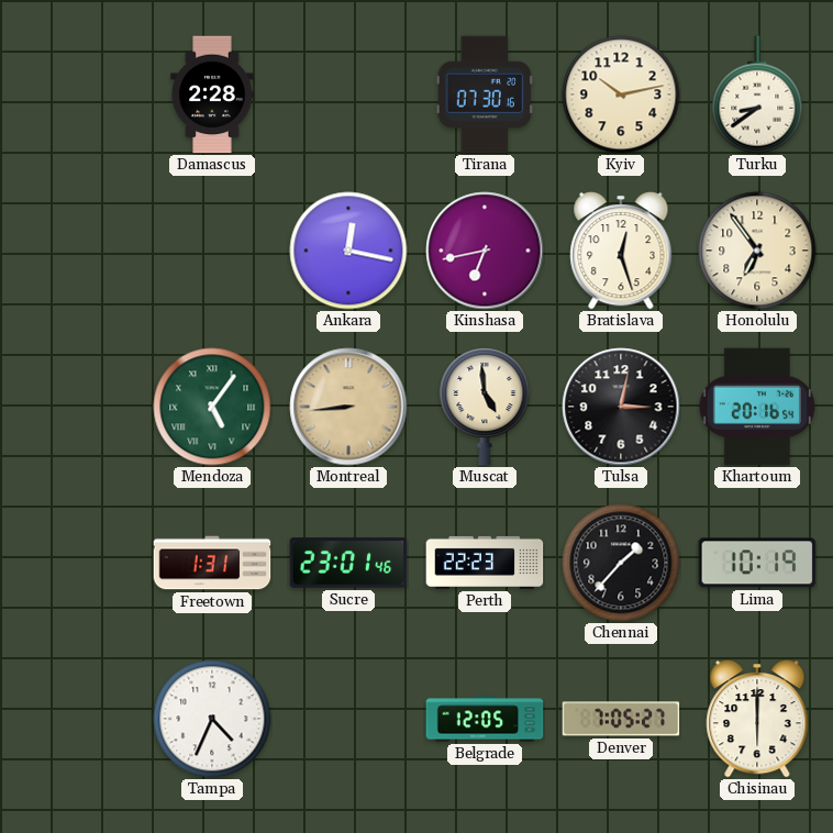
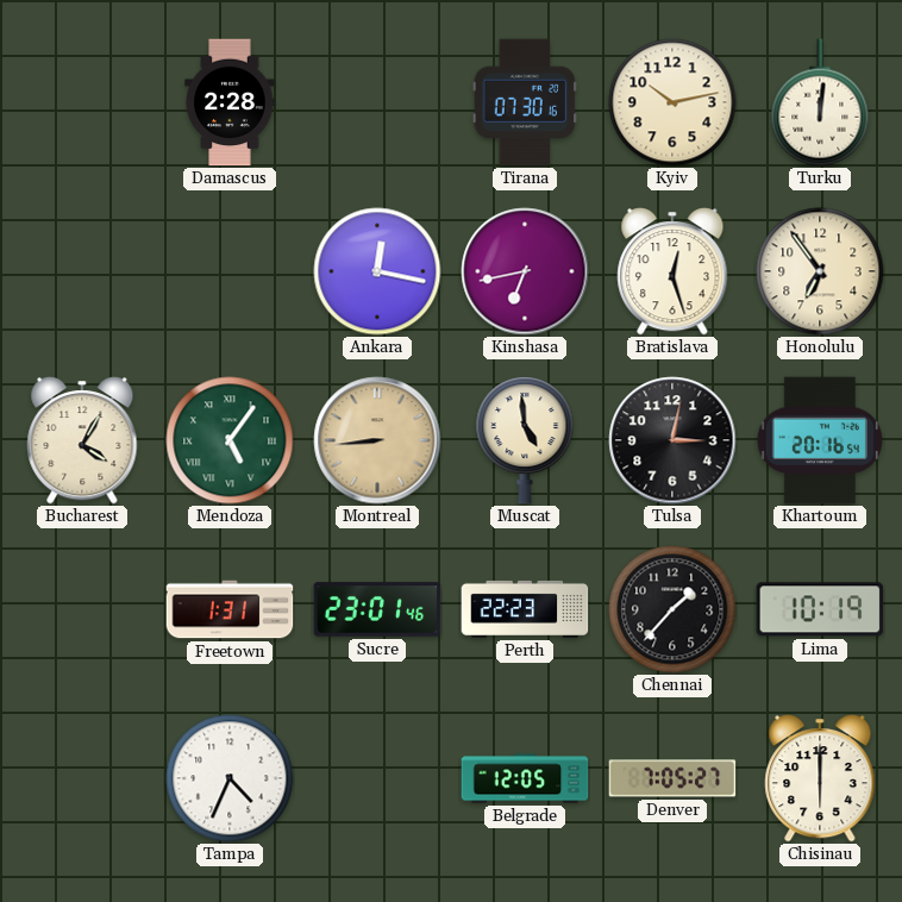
Turku: 8:39 -> 12:01
Bucharest: none -> 4:05
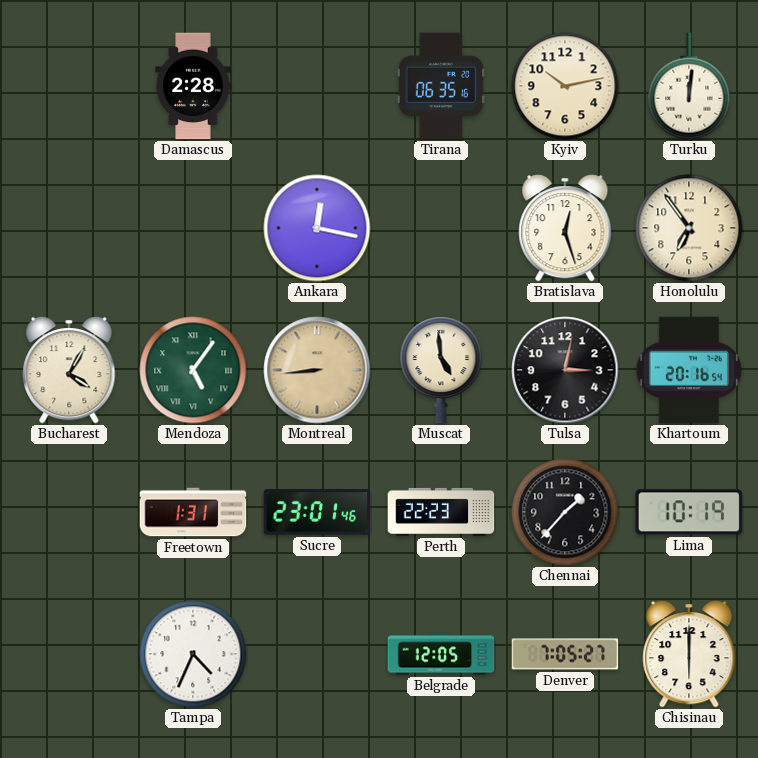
Tirana: 07:30 -> 06:35
Kinshasa: 6:43 -> none
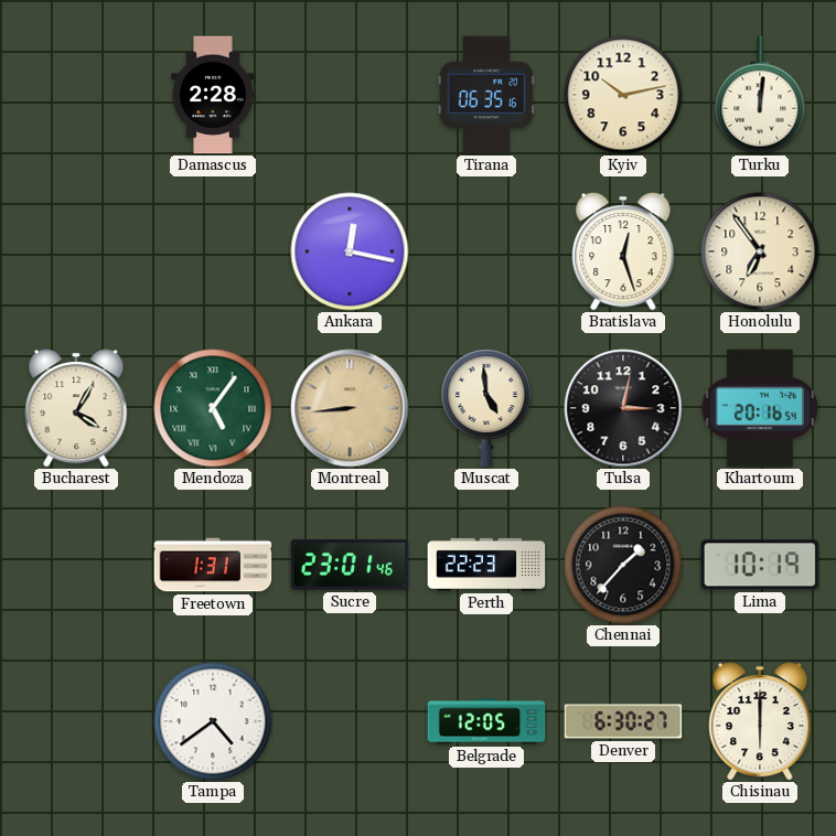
Tampa: 4:34 -> 4:39
Denver: 7:05 -> 6:30
